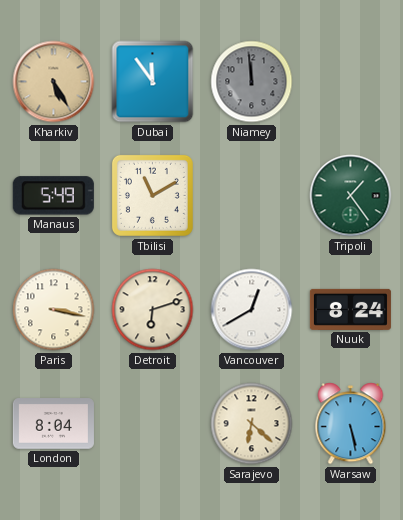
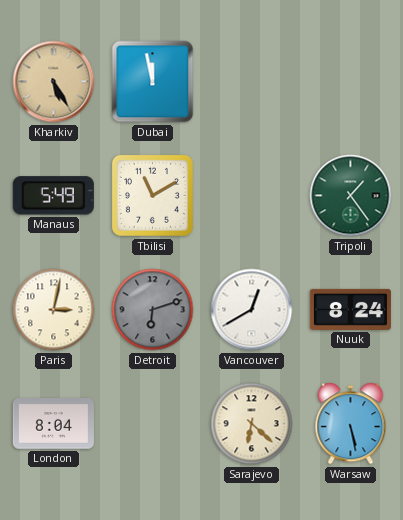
Dubai: 11:54 -> 11:58
Niamey: 11:59 -> none
Paris: 3:17 -> 3:02
Detroit dial: cream -> grey
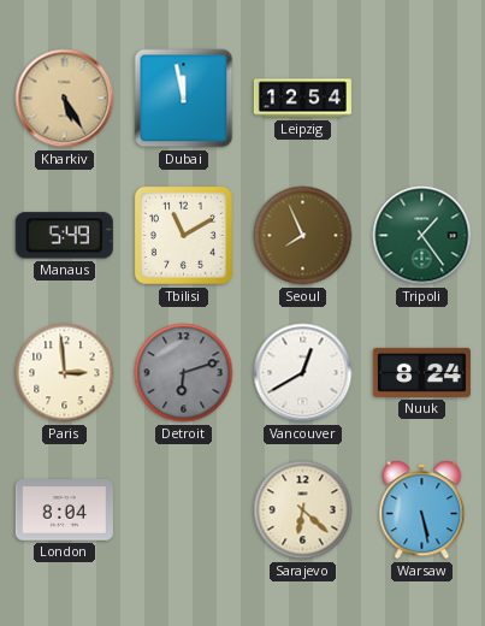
Leipzig: none -> 12:54
Seoul: none -> 7:56
Paris: 3:02 -> 2:59
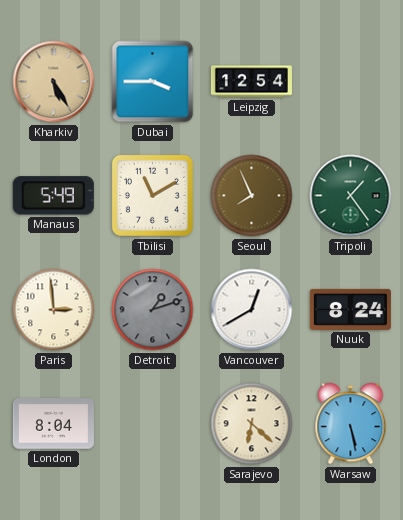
Dubai: 11:58 -> 3:45
Detroit: 6:12 -> 1:12
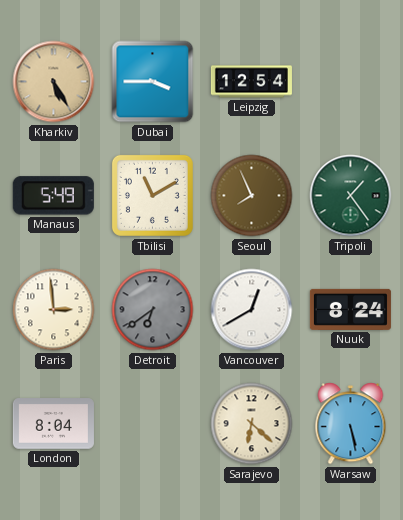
Detroit: 1:12 -> 6:39
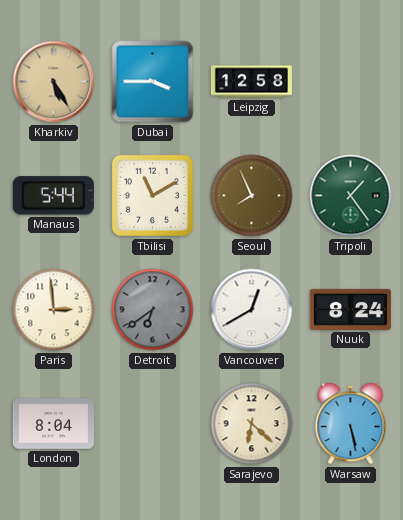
Leipzig: 12:54 -> 12:58
Manaus: 5:49 -> 5:44
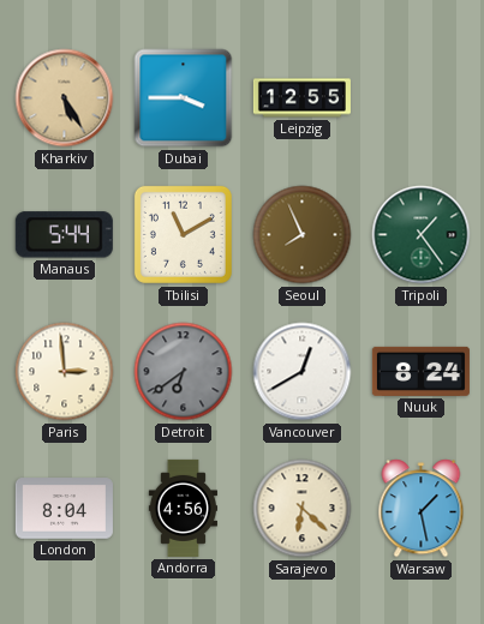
Leipzig: 12:58 -> 12:55
Andorra: none -> 4:56
Warsaw: 5:28 -> 1:28
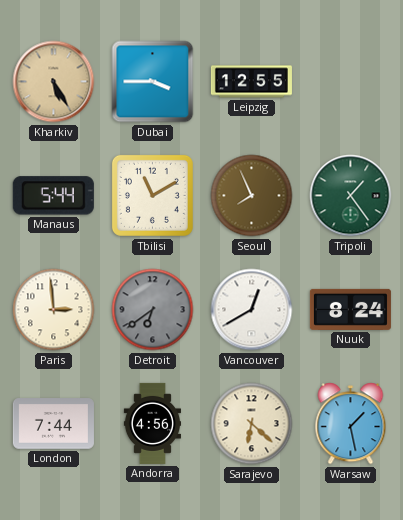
London: 8:04 -> 7:44
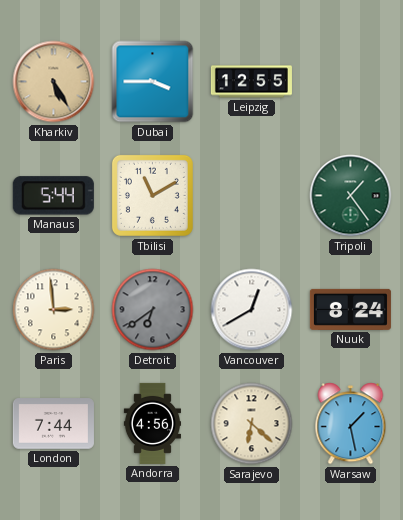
Seoul: 7:56 -> none
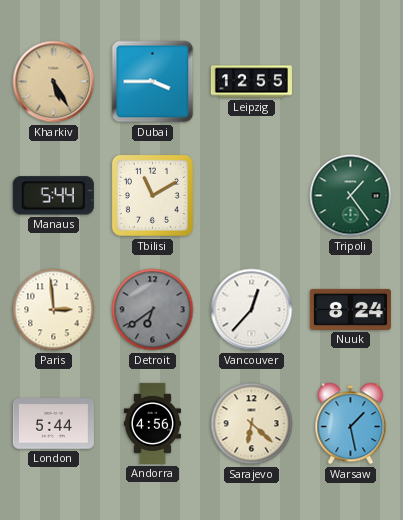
Vancouver: 12:40 -> 12:37
London: 7:44 -> 5:44
